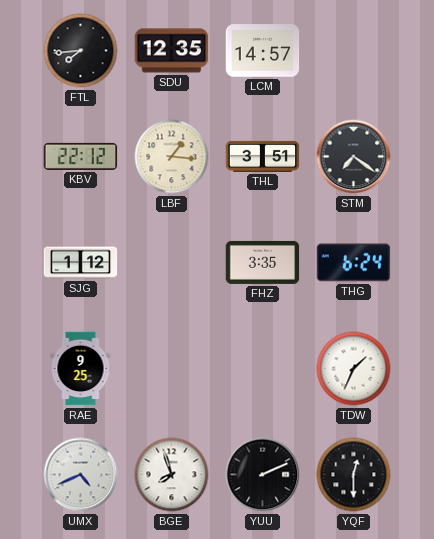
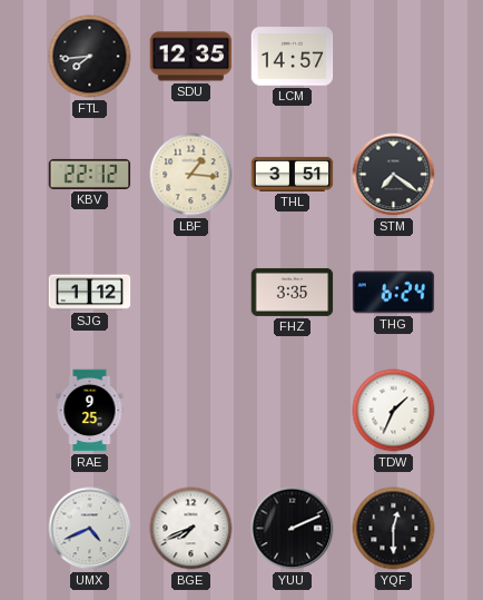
BGE: 7:57 -> 7:41
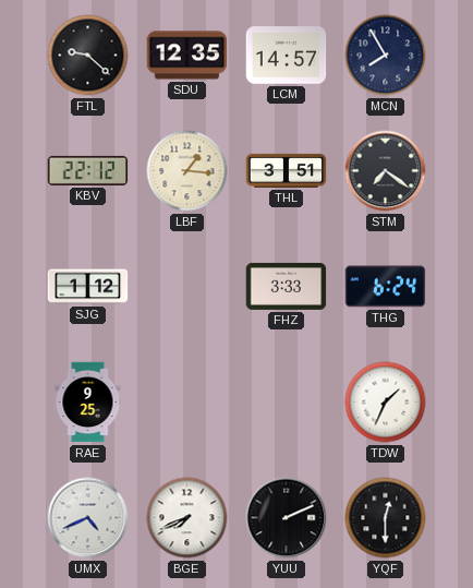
FTL: 7:44 -> 9:22
MCN: none -> 7:55
FHZ: 3:35 -> 3:33
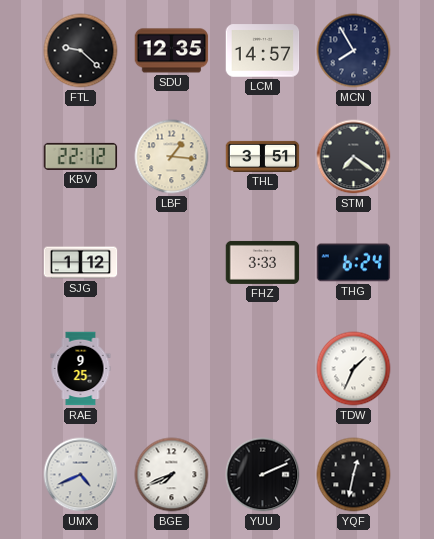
YQF: 12:30 -> 12:32
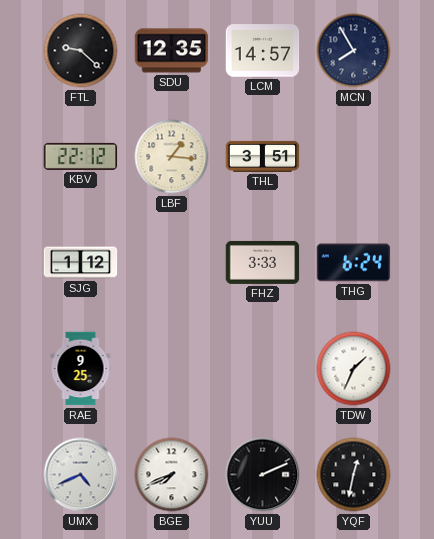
STM: 7:21 -> none
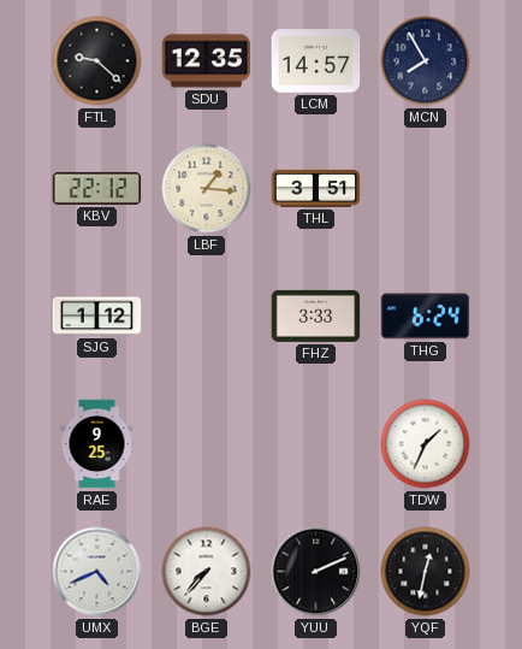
BGE: 7:41 -> 7:37
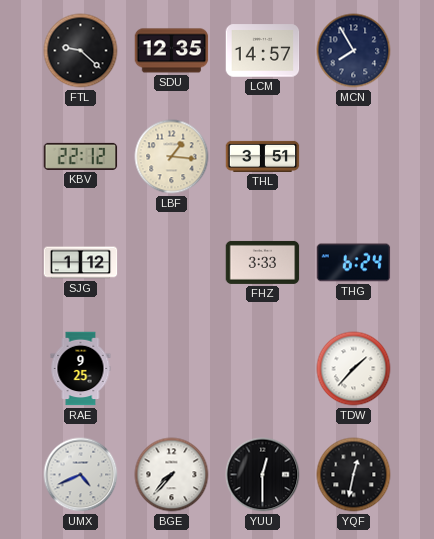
TDW: 1:34 -> 1:37
YUU: 2:11 -> 12:30
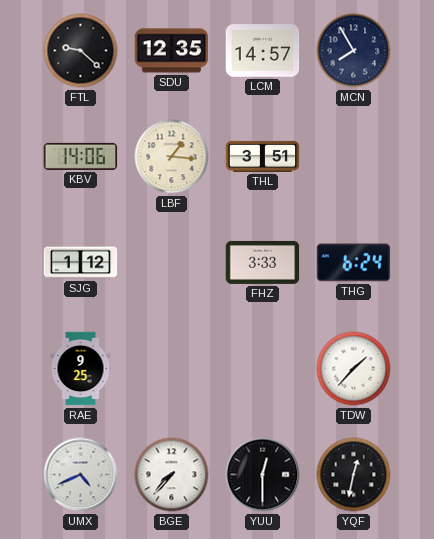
KBV: 22:12 -> 14:06
